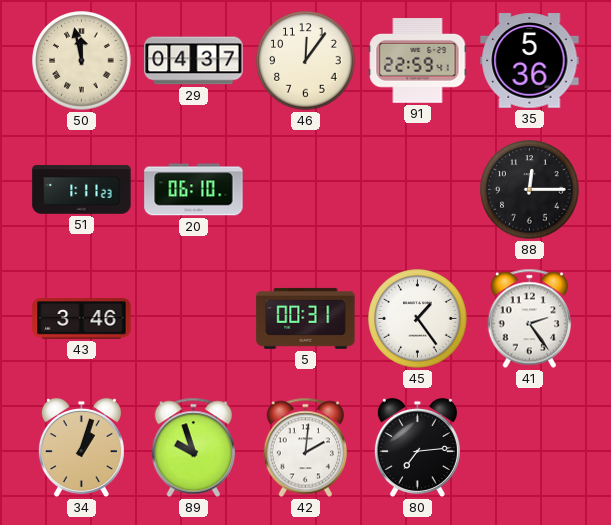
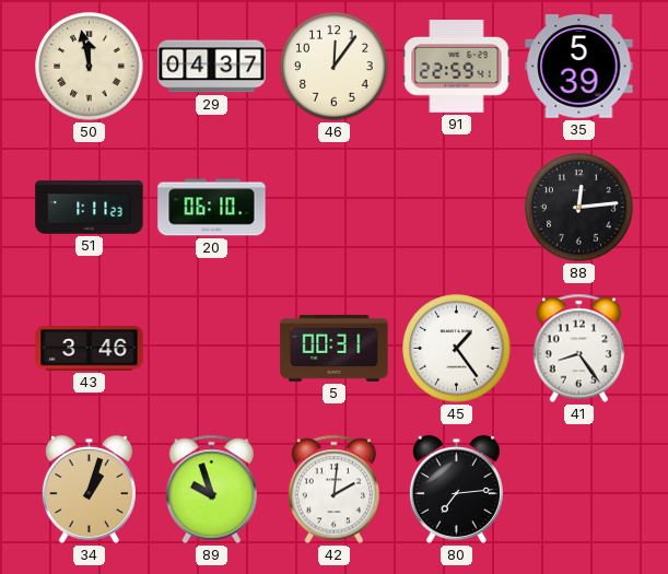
35: 5:36 -> 5:39
88: 12:15 -> 12:14
41: 2:24 -> 8:24
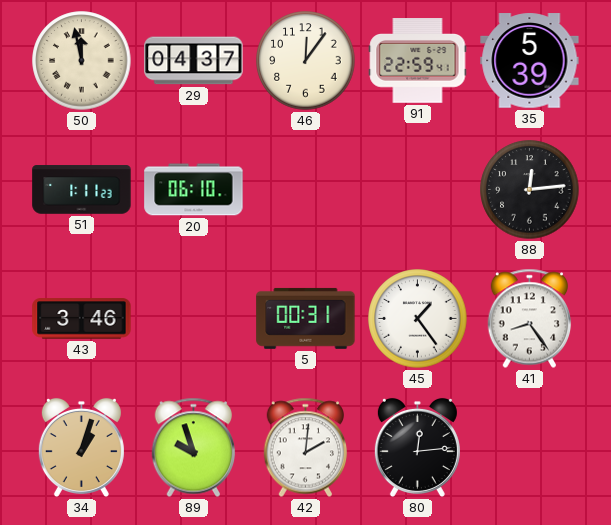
80: 7:14 -> 12:14
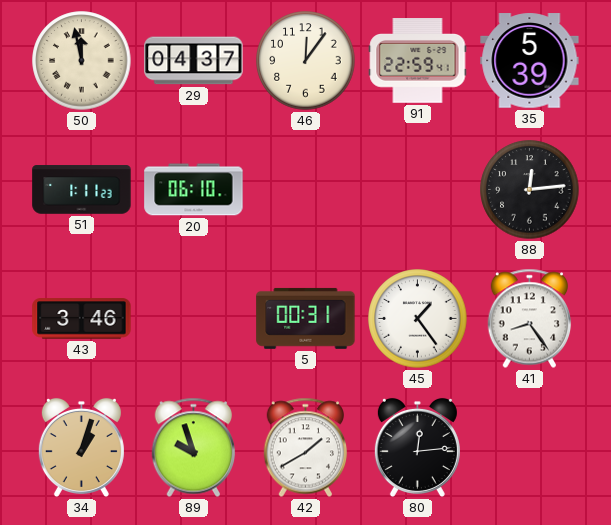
42: 2:01 -> 1:40
